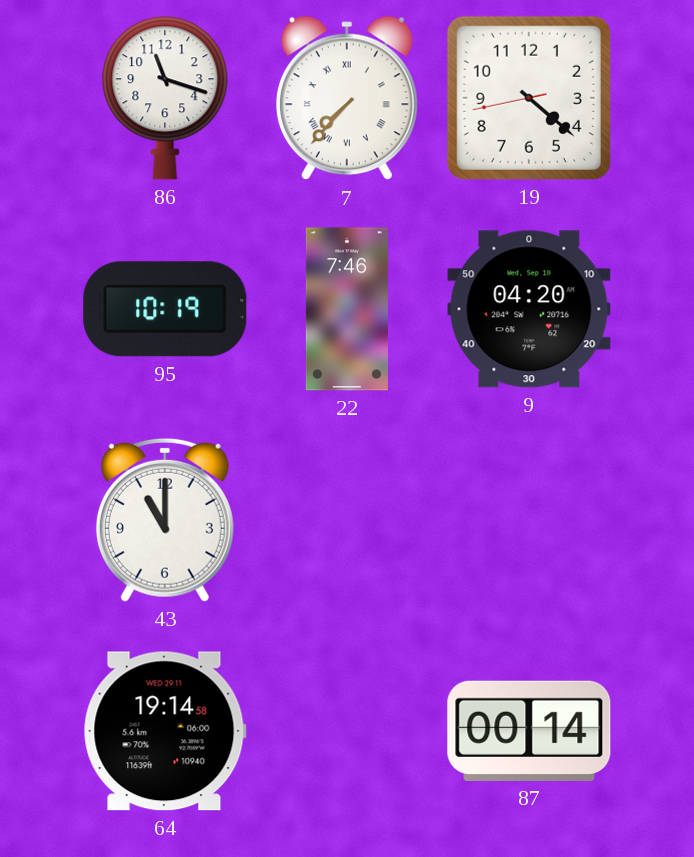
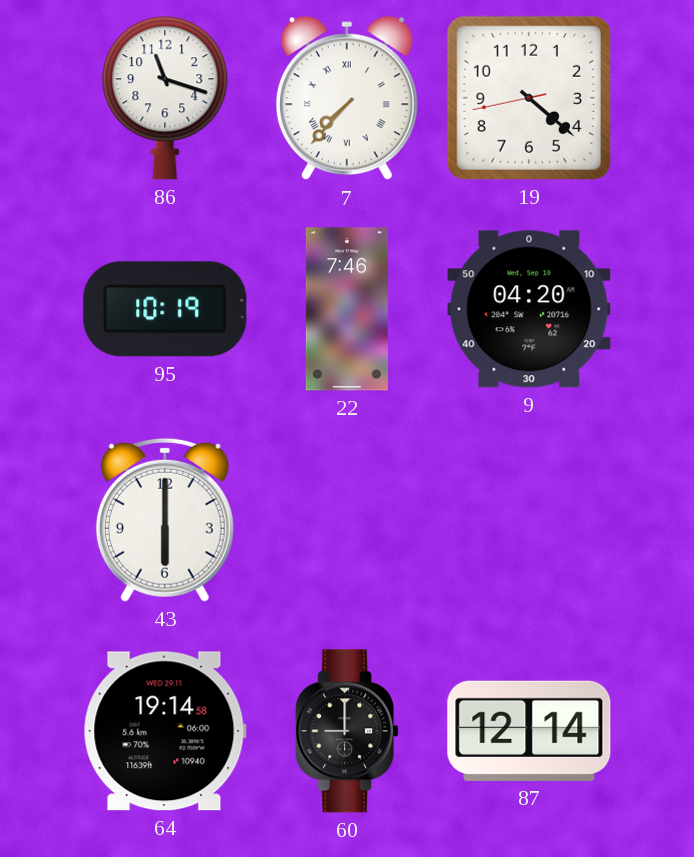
43: 11:00 -> 6:00
60: none -> 9:00
87: 00:14 -> 12:14
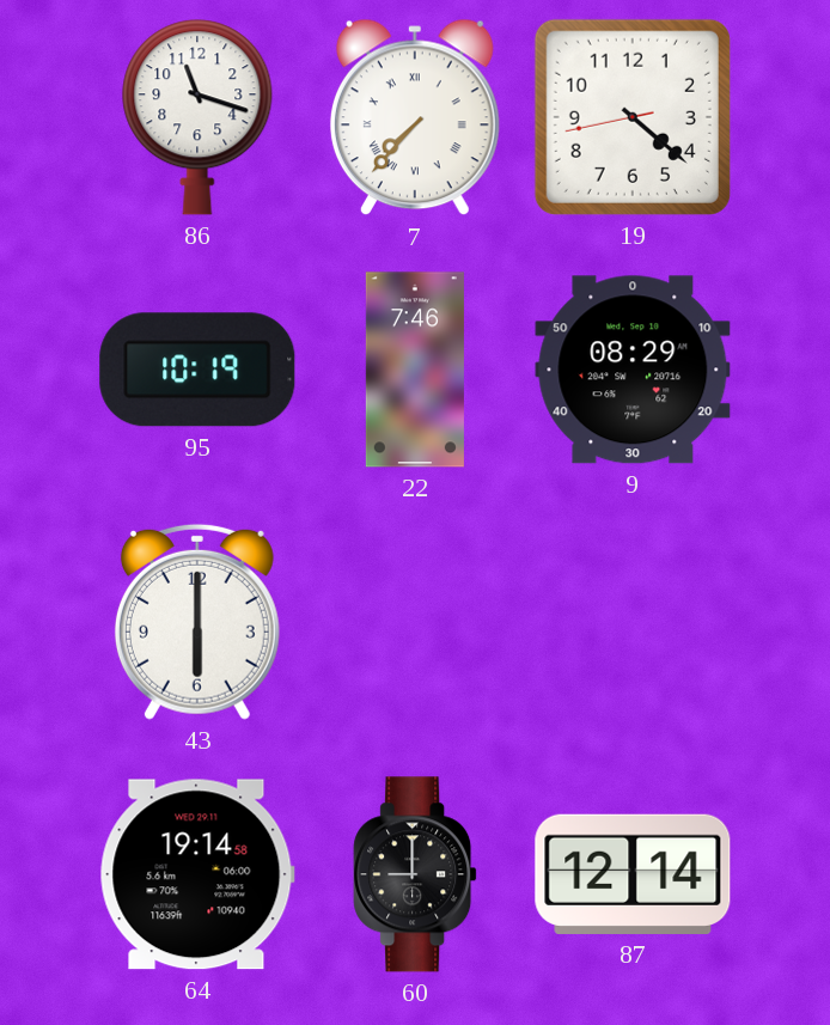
9: 04:20 -> 08:29
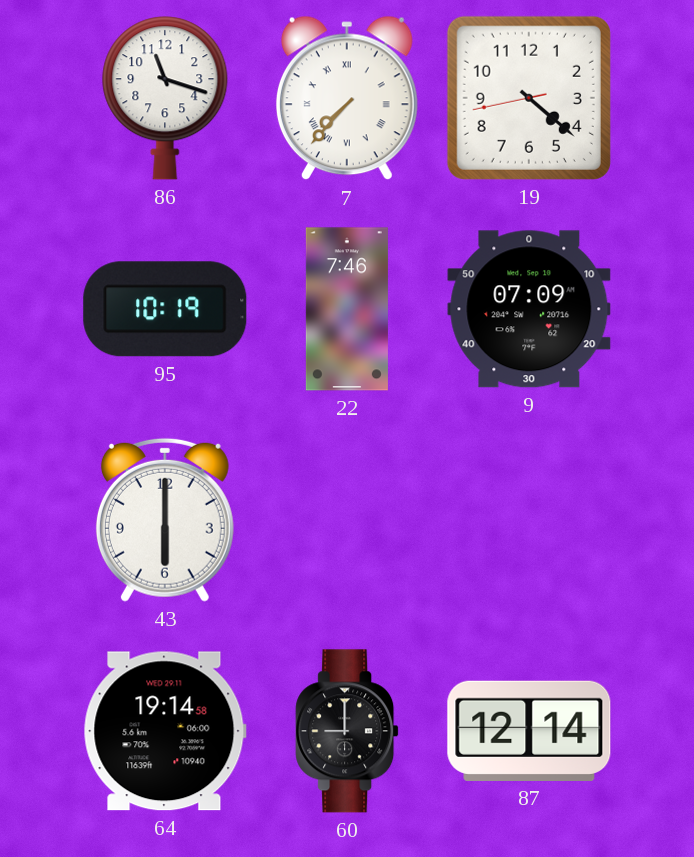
9: 08:29 -> 07:09
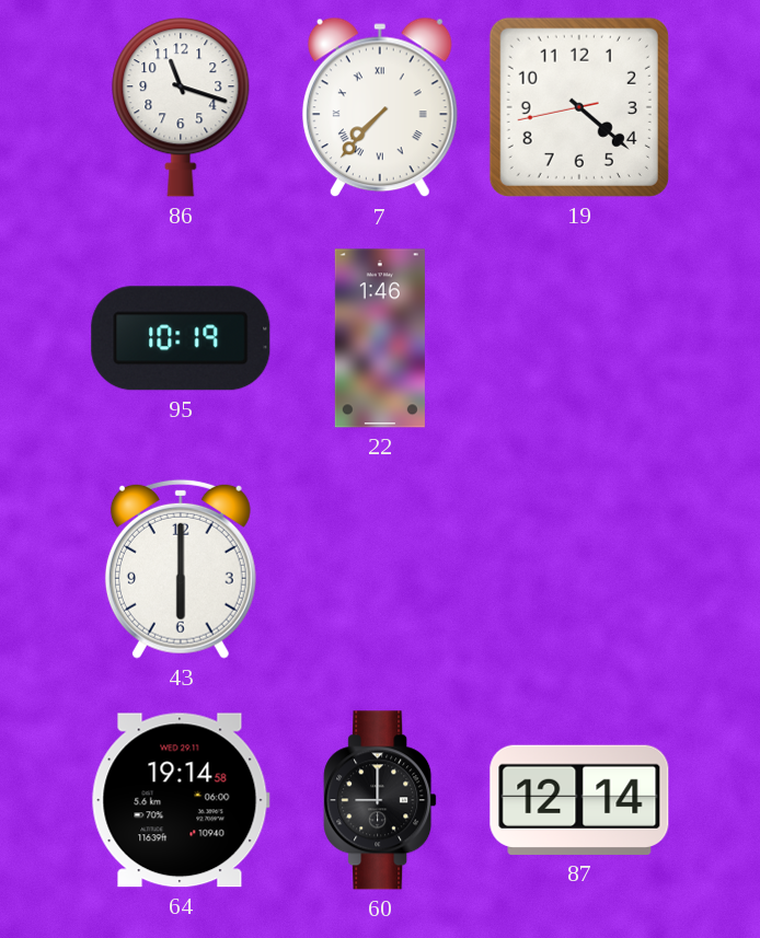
22: 7:46 -> 1:46
9: 07:09 -> none
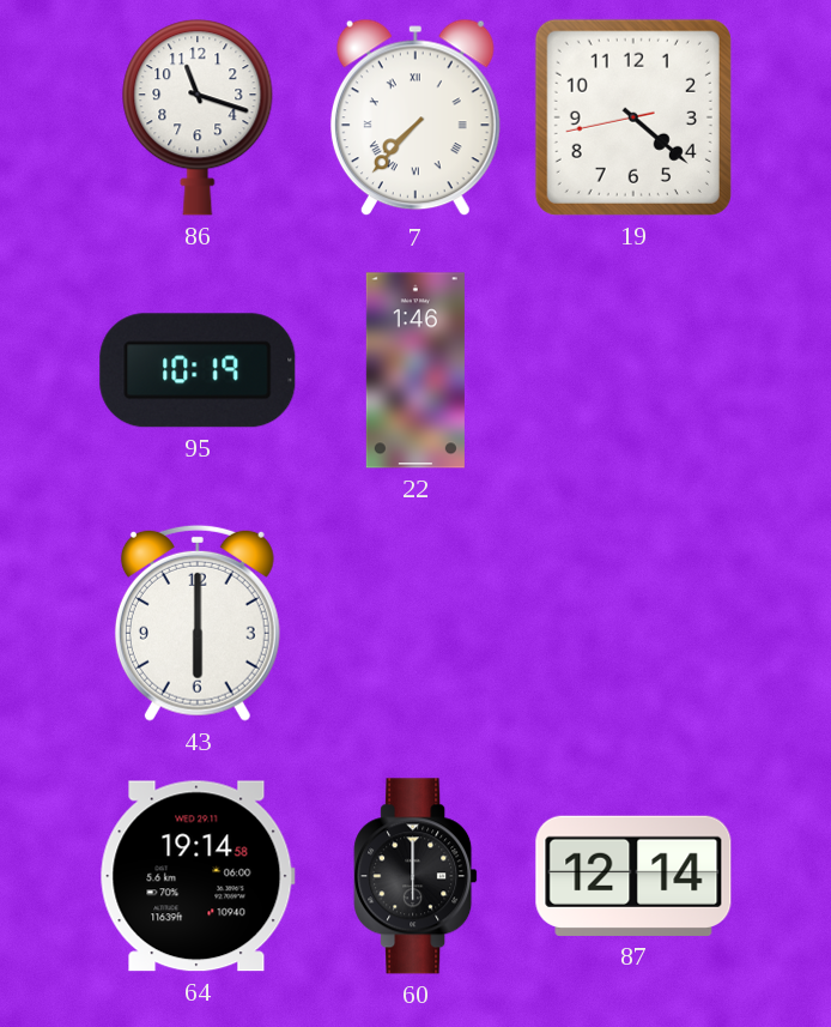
60: 9:00 -> 6:00
